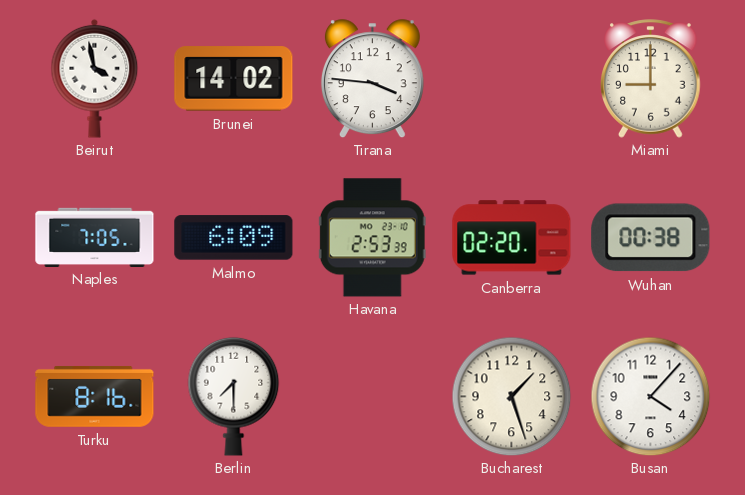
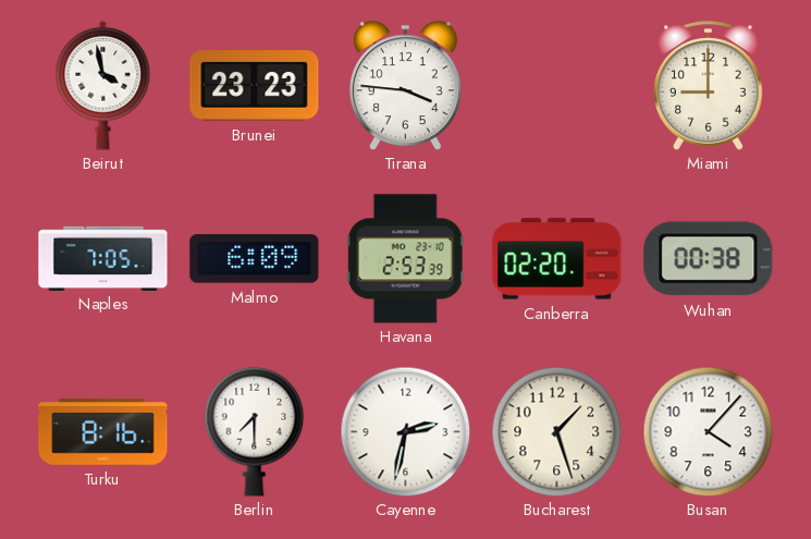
Brunei: 14:02 -> 23:23
Cayenne: none -> 2:32
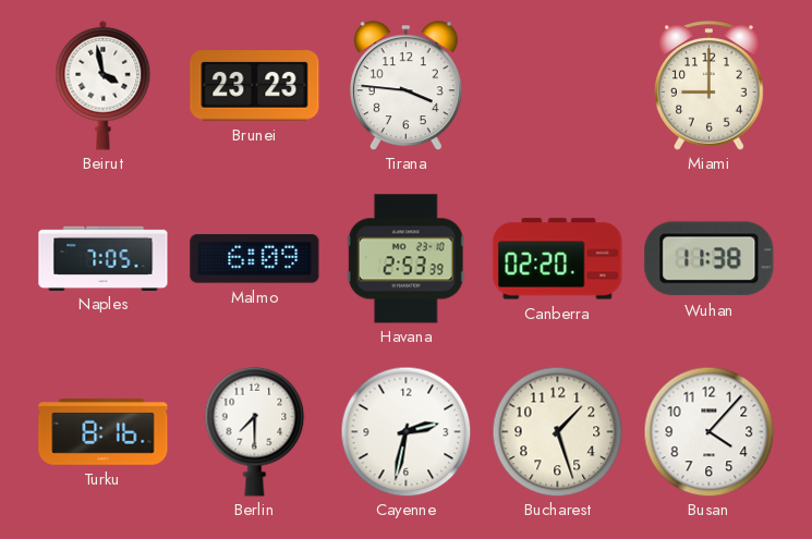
Wuhan: 00:38 -> 11:38
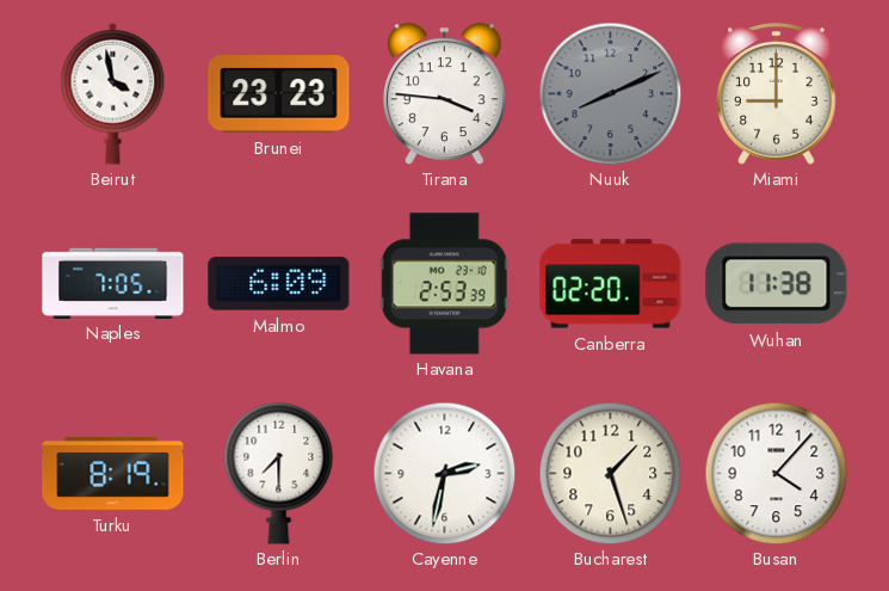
Nuuk: none -> 8:11
Turku: 8:16 -> 8:19
